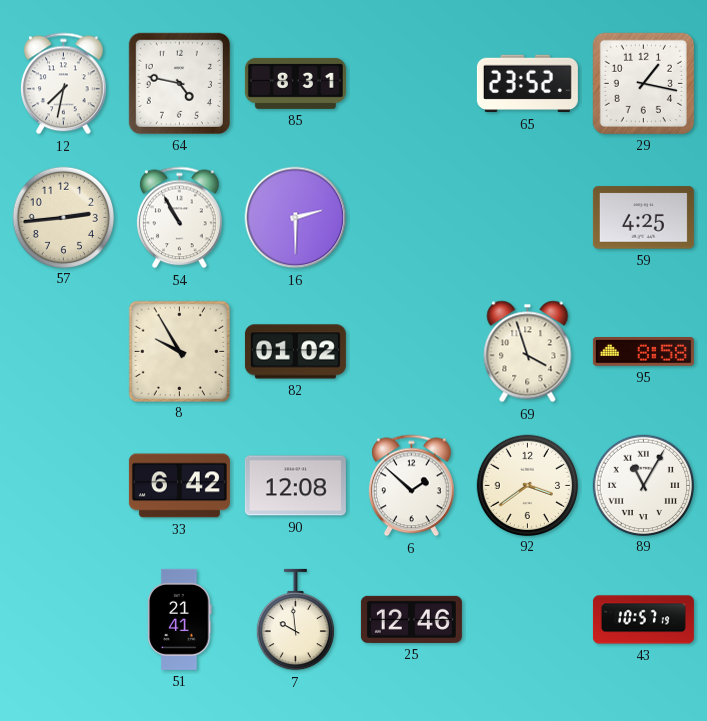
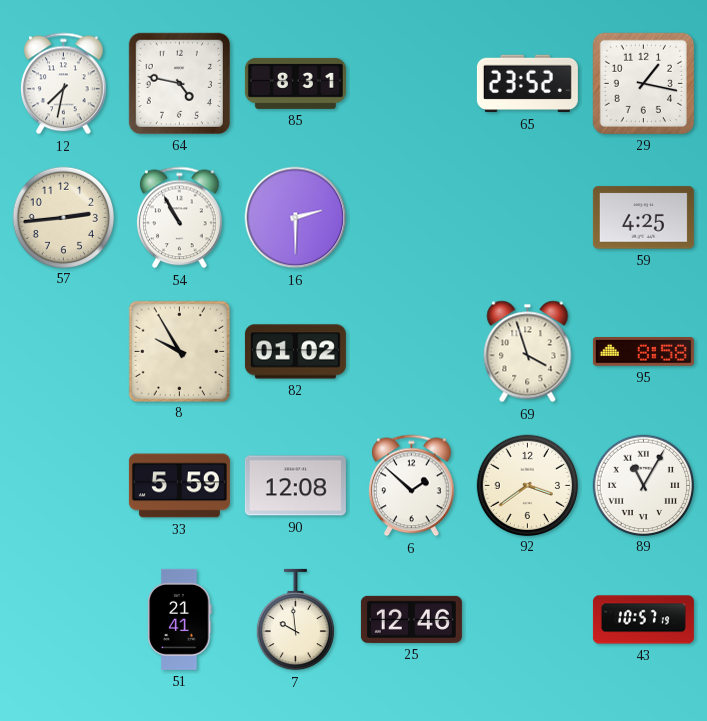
33: 6:42 -> 5:59
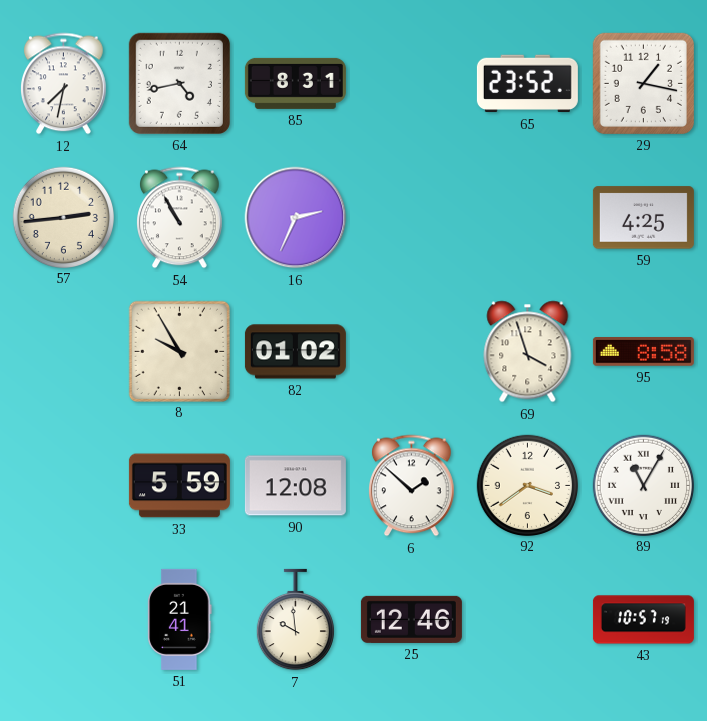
64: 4:47 -> 4:43
16: 2:30 -> 2:34
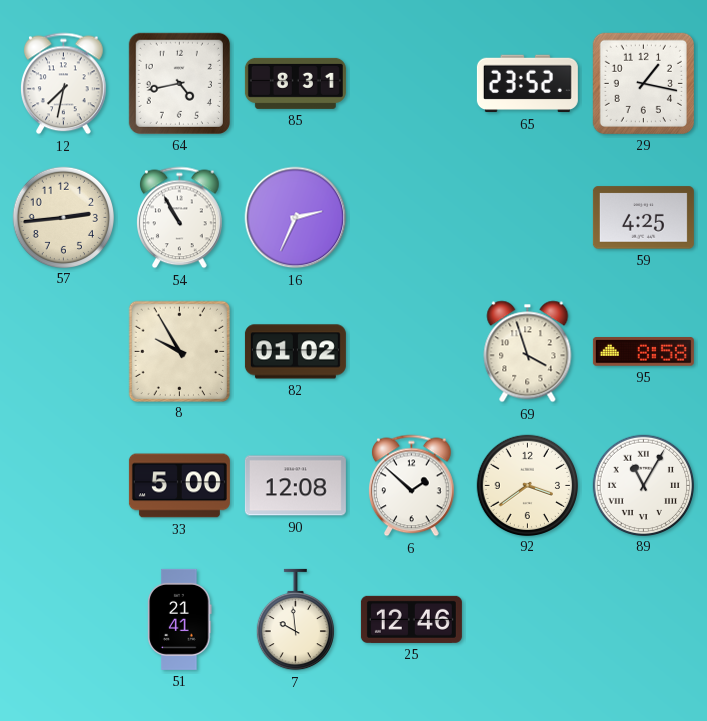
33: 5:59 -> 5:00
43: 10:57 -> none
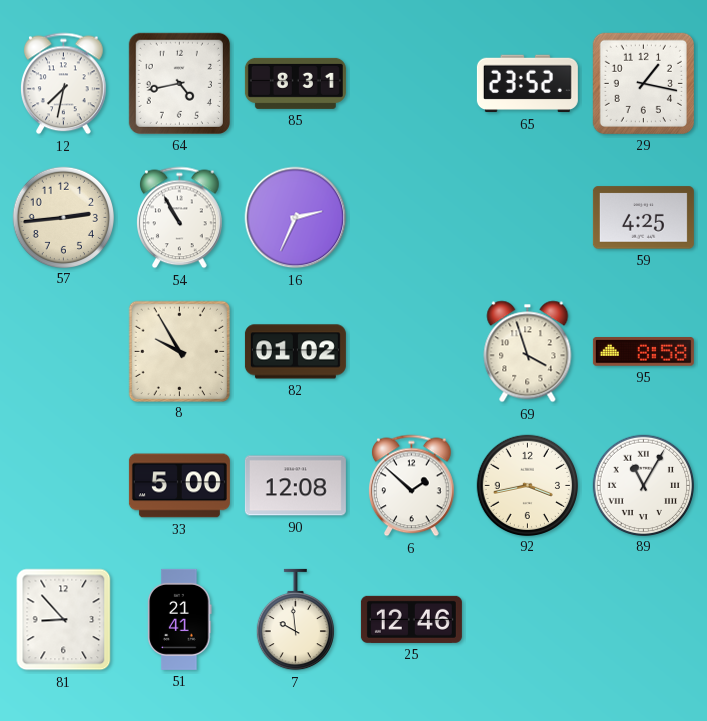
92: 3:39 -> 3:43
81: none -> 8:53
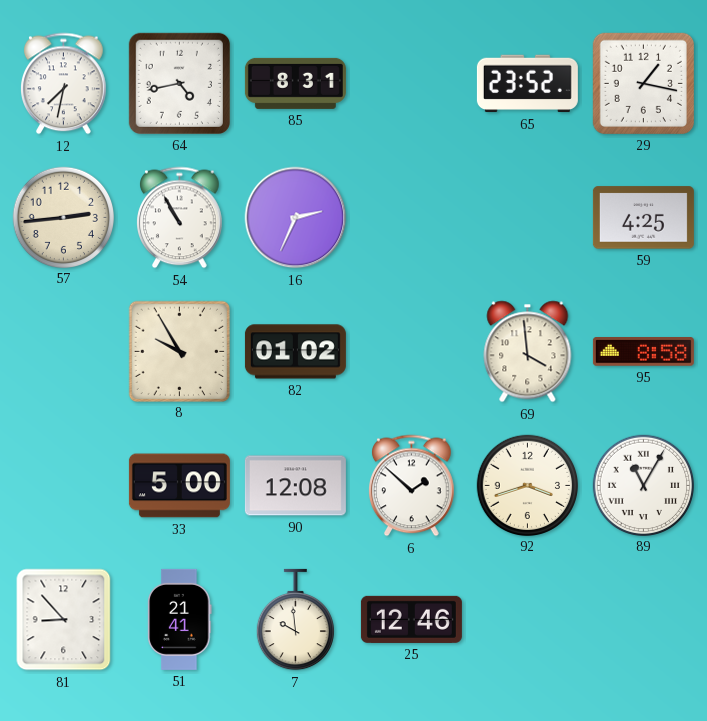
69: 3:57 -> 3:59
92: 3:43 -> 3:42
